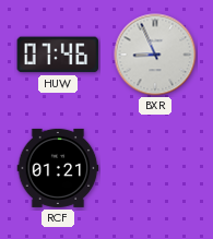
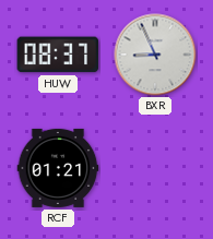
HUW: 07:46 -> 08:37
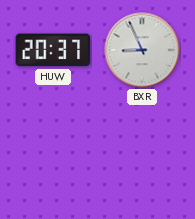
HUW: 08:37 -> 20:37
RCF: 01:21 -> none
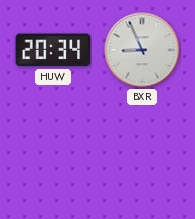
HUW: 20:37 -> 20:34
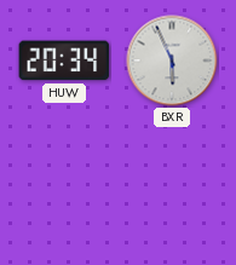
BXR: 8:56 -> 5:56
